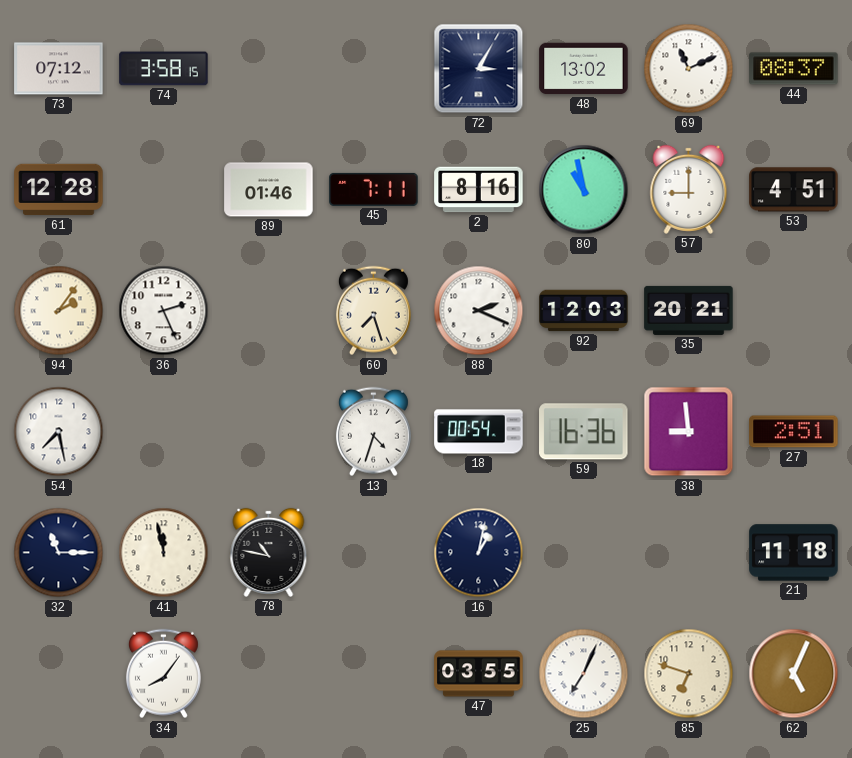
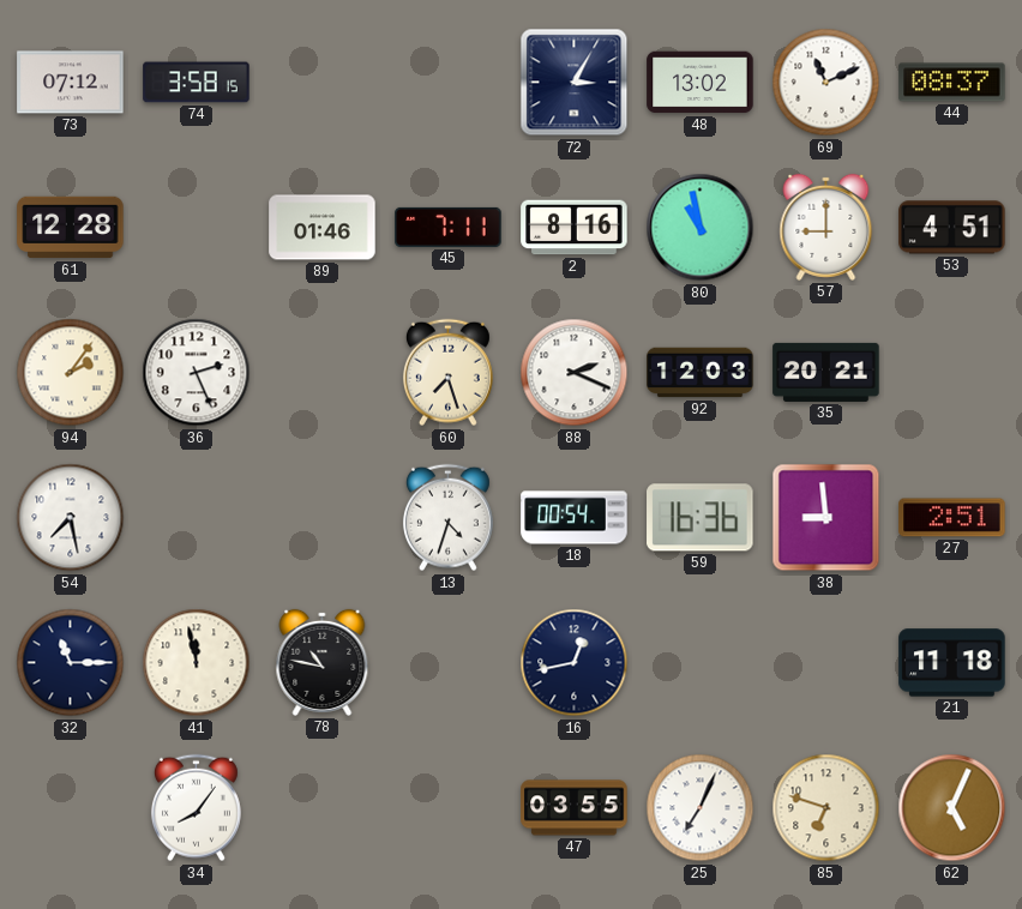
16: 1:02 -> 12:43
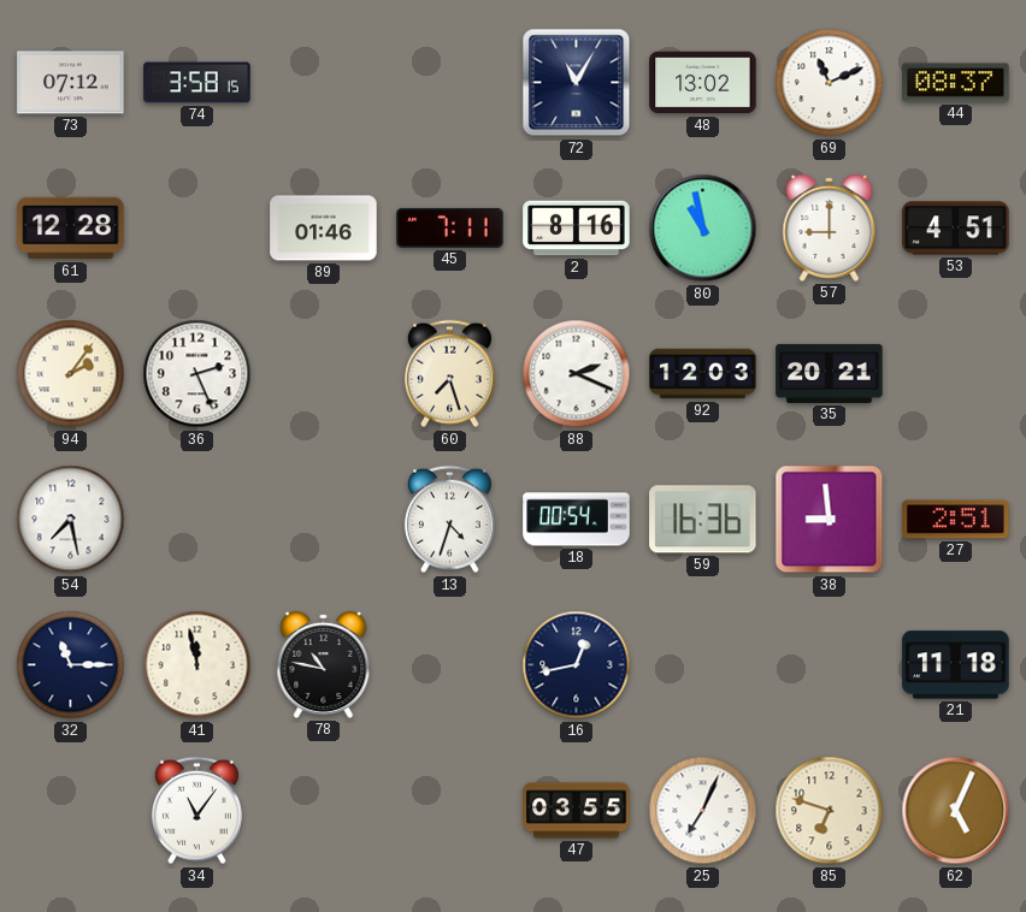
72: 3:05 -> 11:05
34: 8:06 -> 11:06
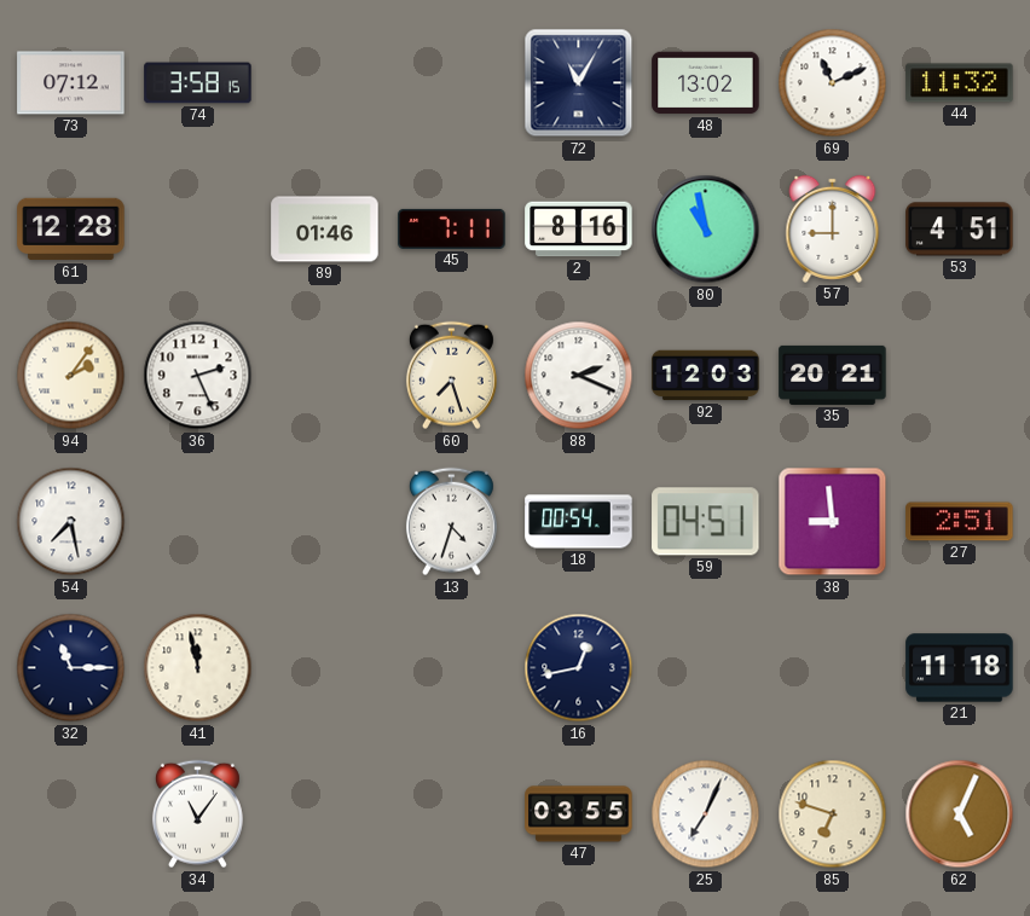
44: 08:37 -> 11:32
59: 16:36 -> 04:51
78: 10:47 -> none
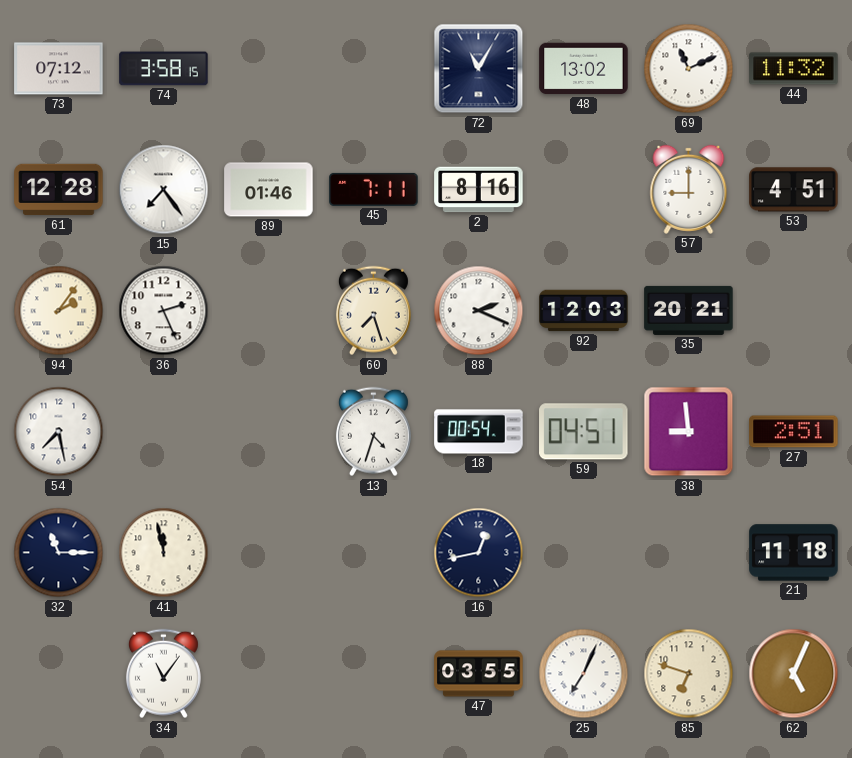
15: none -> 7:24
80: 10:58 -> none
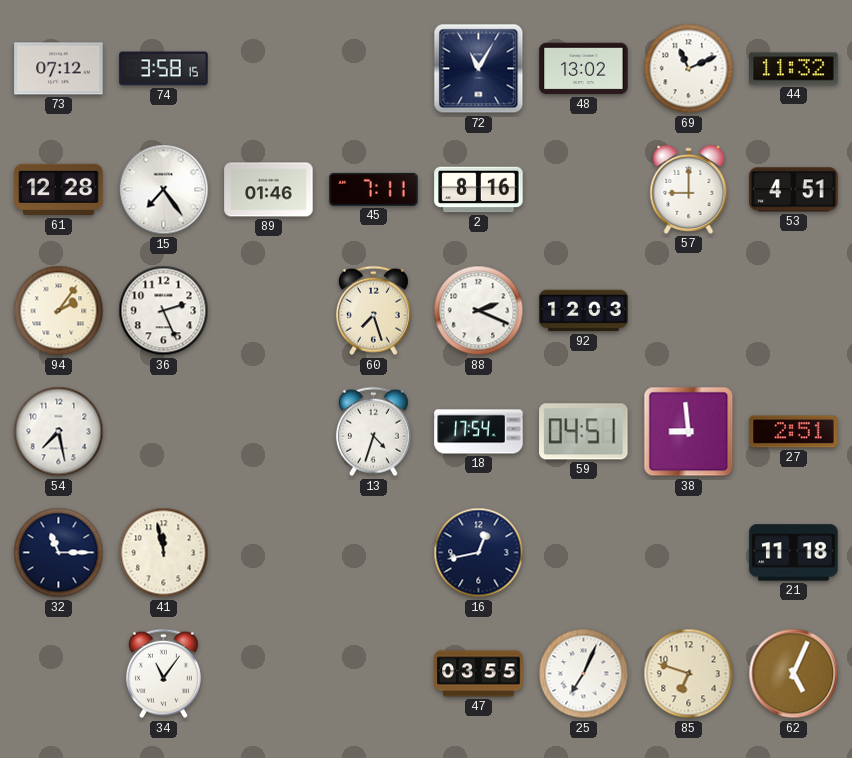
35: 20:21 -> none
18: 00:54 -> 17:54
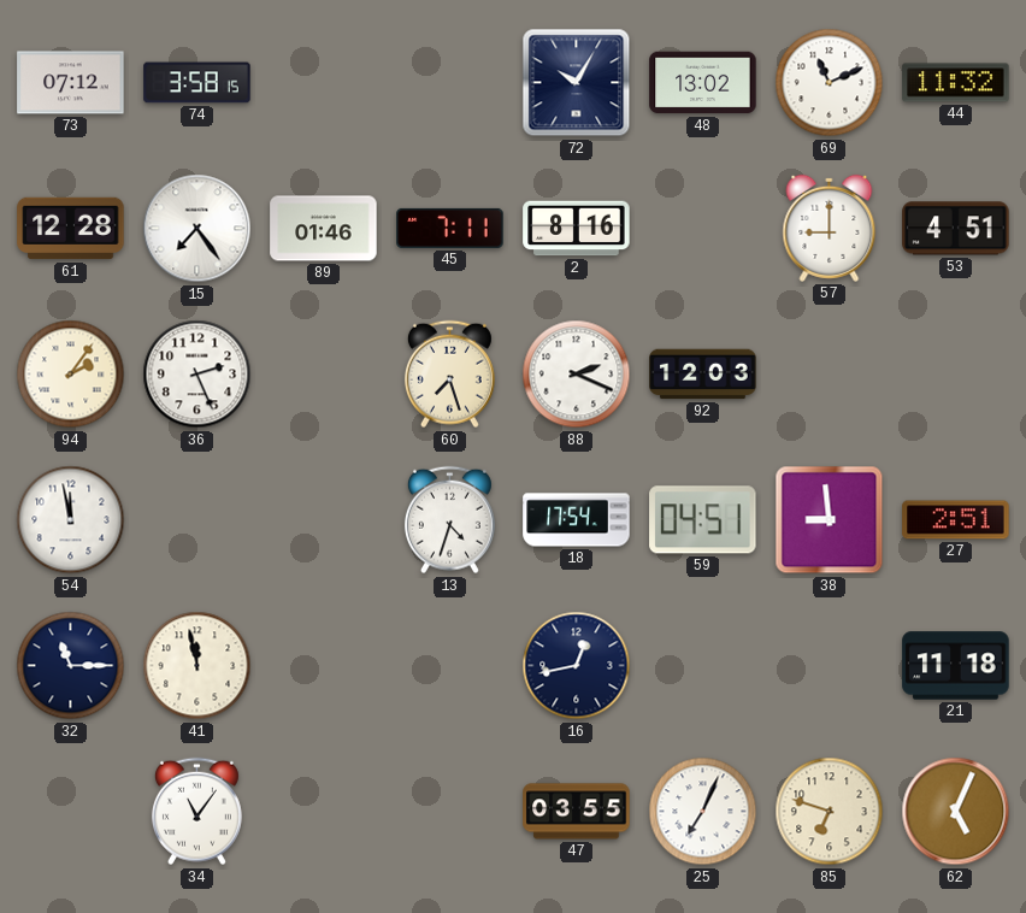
72: 11:05 -> 10:05
54: 7:28 -> 11:58
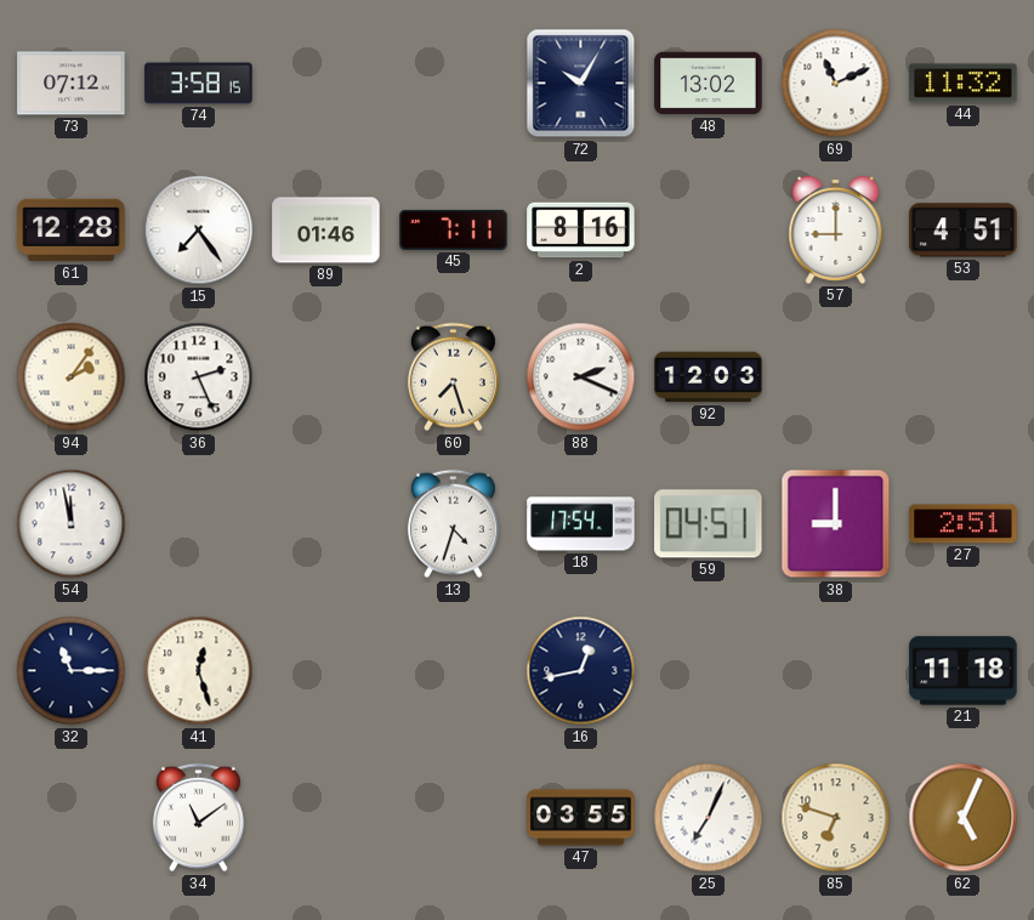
38: 8:59 -> 9:00
41: 11:58 -> 12:27
34: 11:06 -> 11:09
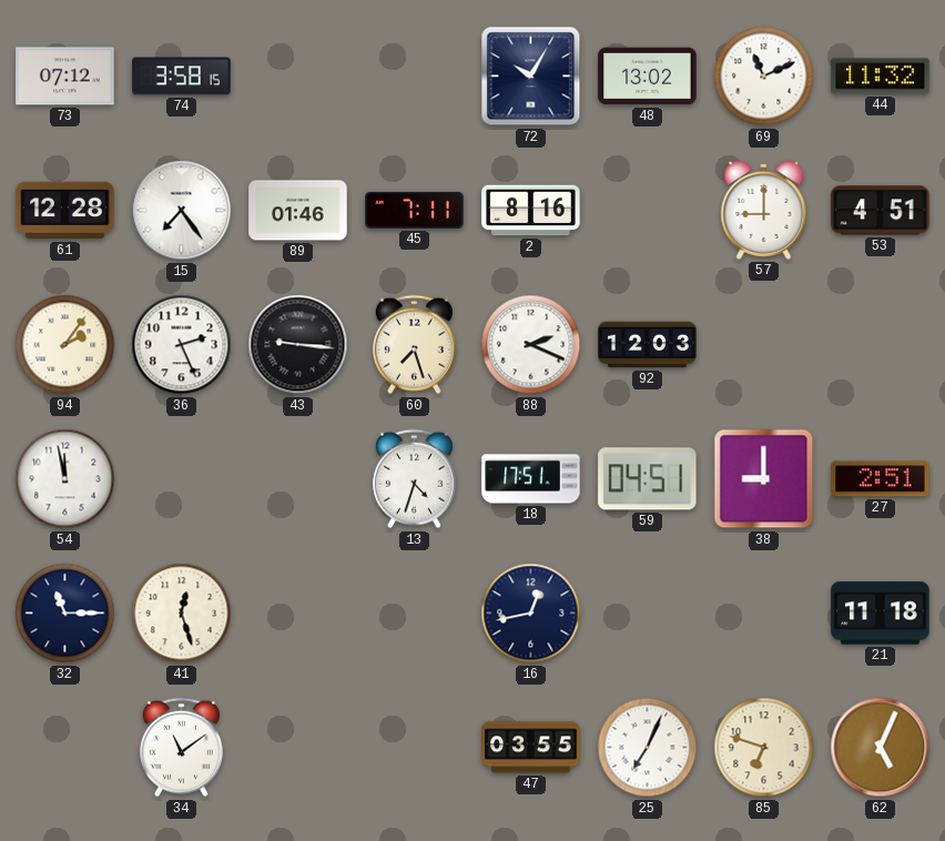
43: none -> 9:16
18: 17:54 -> 17:51
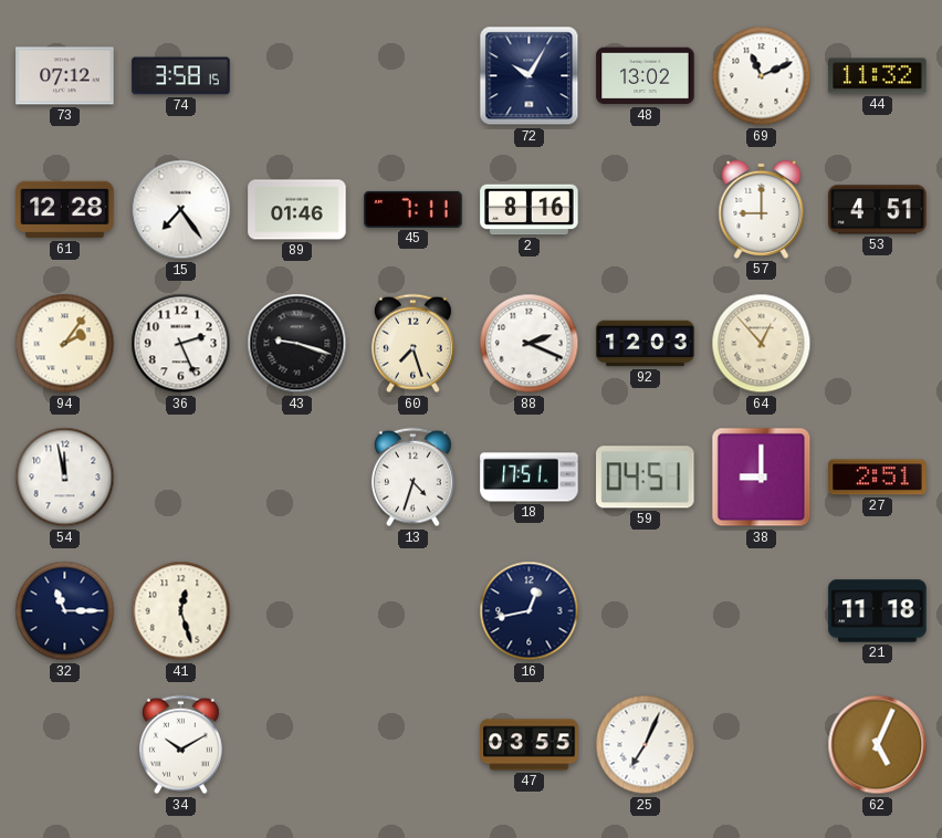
43: 9:16 -> 9:18
64: none -> 12:53
34: 11:09 -> 10:10
85: 6:48 -> none
